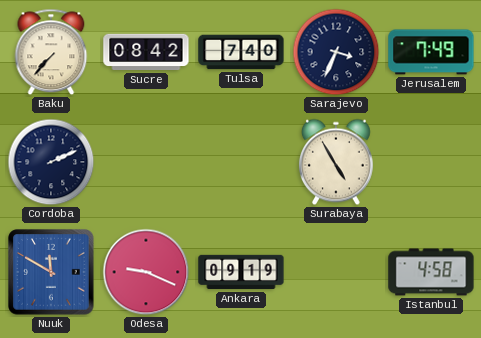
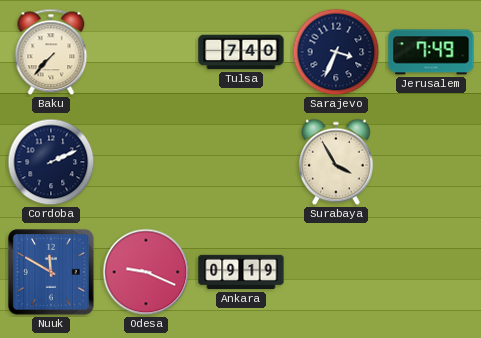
Sucre: 08:42 -> none
Surabaya: 4:55 -> 3:55
Istanbul: 4:58 -> none
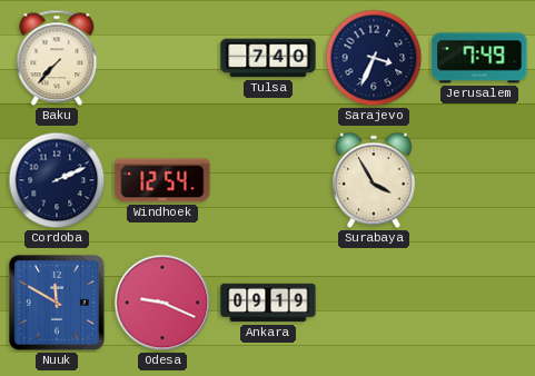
Windhoek: none -> 12:54
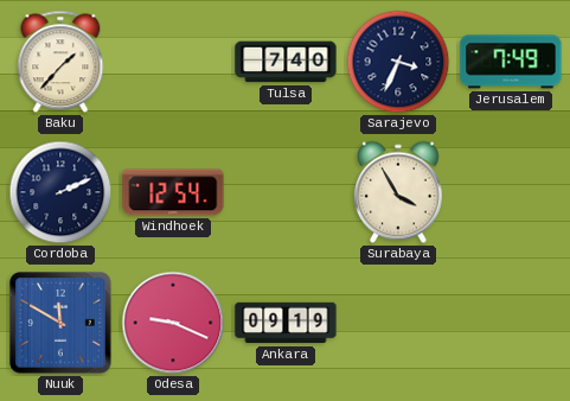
Baku: 7:37 -> 1:37
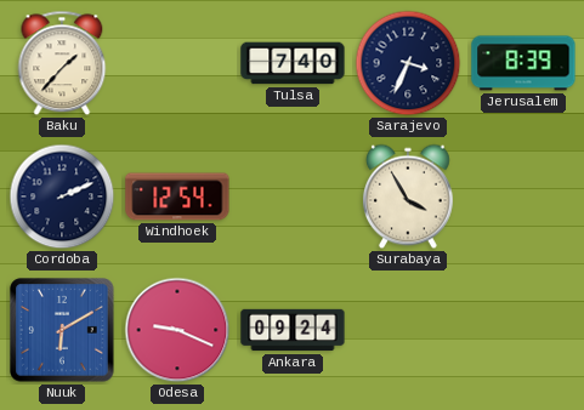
Jerusalem: 7:49 -> 8:39
Nuuk: 11:50 -> 6:10
Ankara: 09:19 -> 09:24
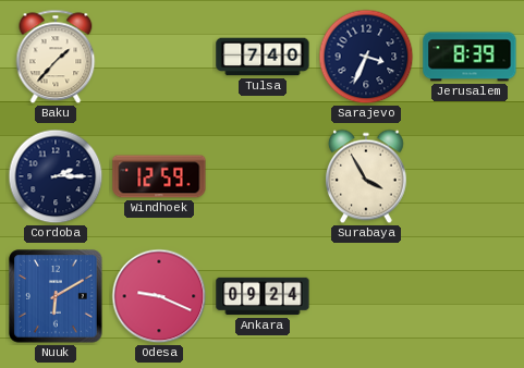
Cordoba: 2:11 -> 2:15
Windhoek: 12:54 -> 12:59
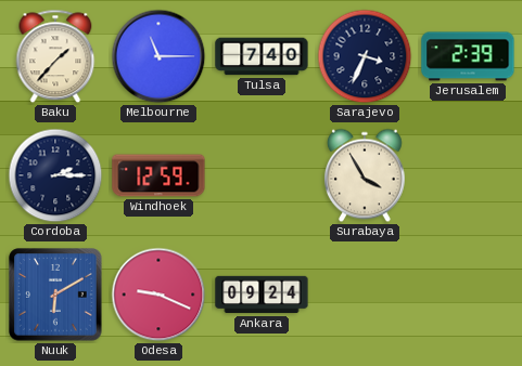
Melbourne: none -> 11:15
Jerusalem: 8:39 -> 2:39
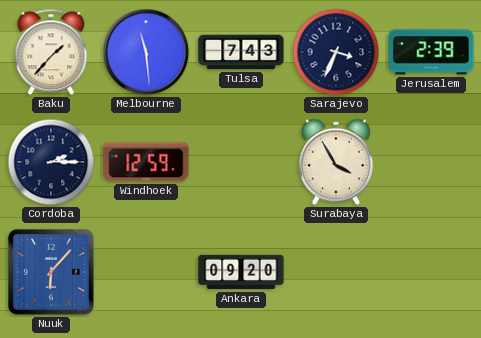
Melbourne: 11:15 -> 11:29
Tulsa: 7:40 -> 7:43
Nuuk: 6:10 -> 6:07
Odesa: 9:19 -> none
Ankara: 09:24 -> 09:20
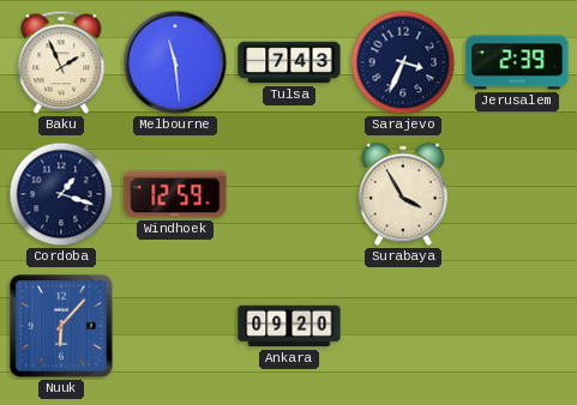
Baku: 1:37 -> 1:56
Cordoba: 2:15 -> 1:18
